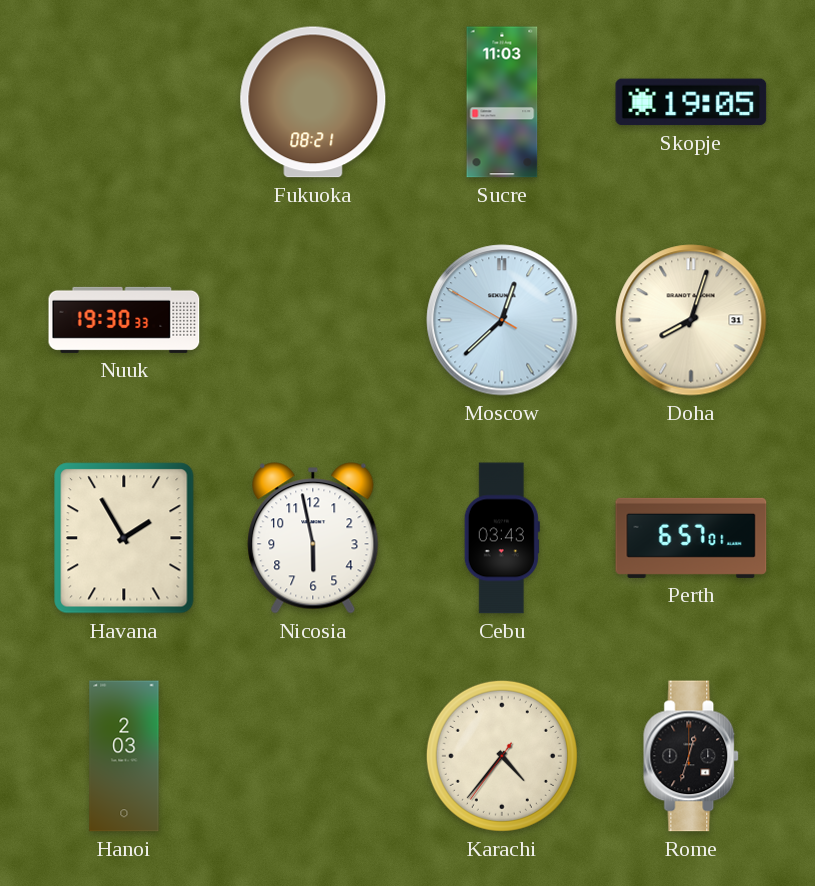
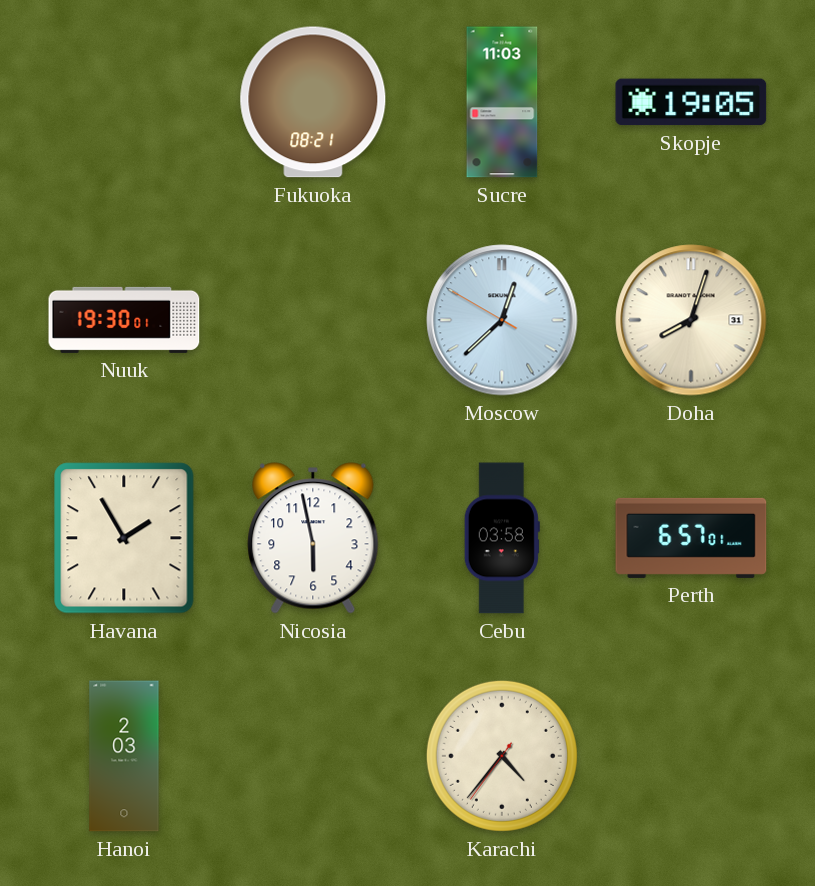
Nuuk: 19:30:33 -> 19:30:01
Cebu: 03:43 -> 03:58
Rome: 12:33 -> none
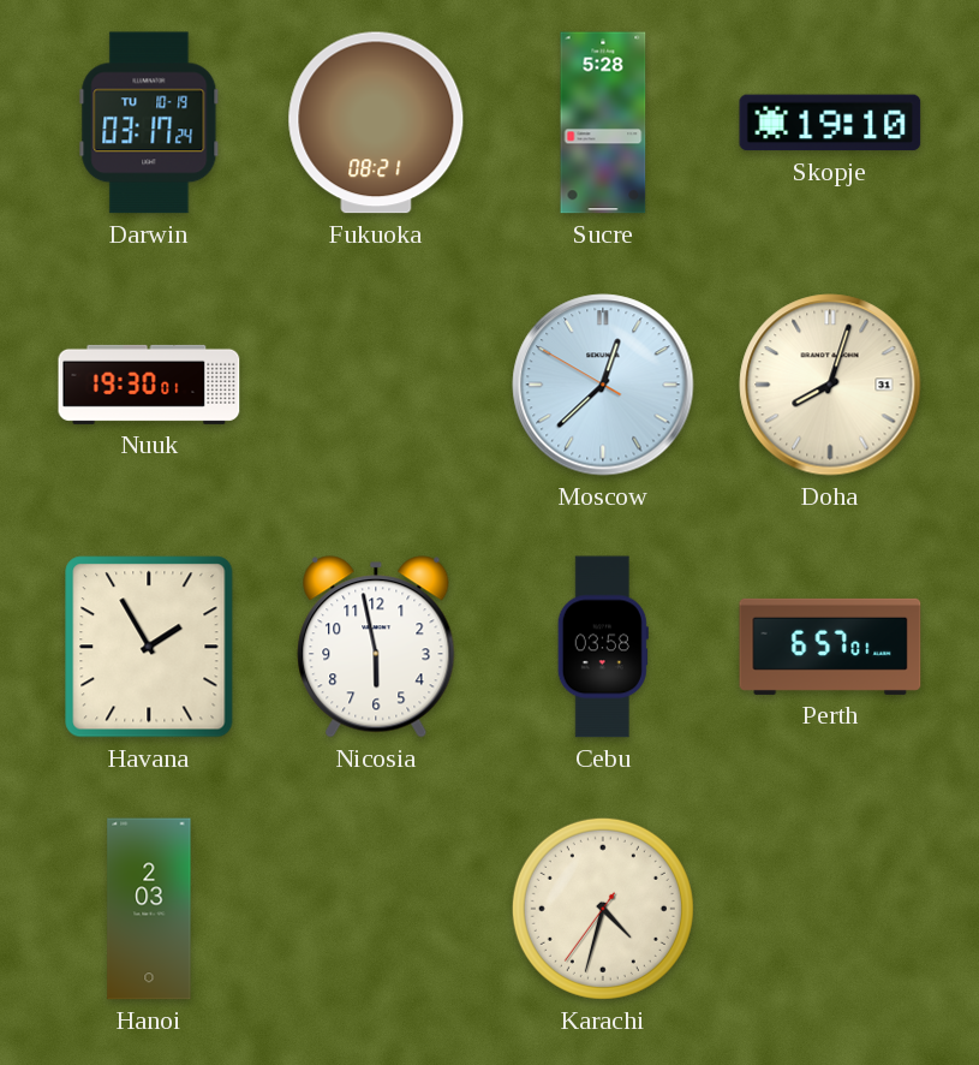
Darwin: none -> 03:17
Sucre: 11:03 -> 5:28
Skopje: 19:05 -> 19:10
Karachi: 4:36 -> 4:32
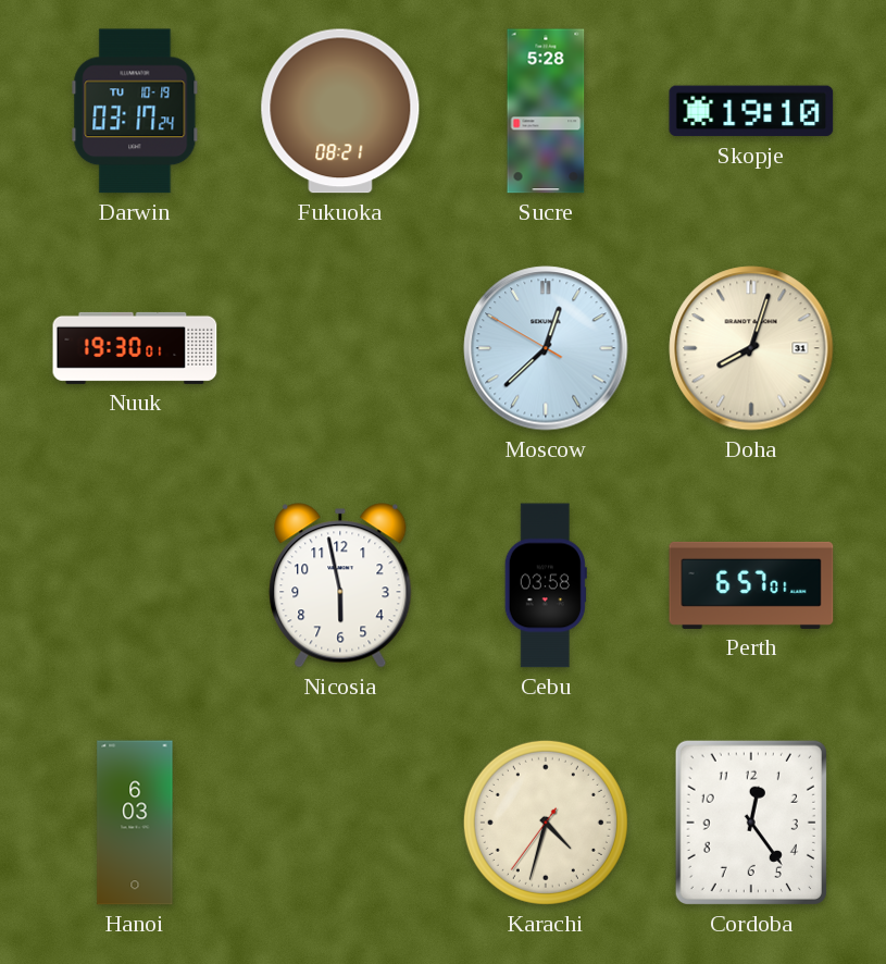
Havana: 1:55 -> none
Hanoi: 2:03 -> 6:03
Cordoba: none -> 12:24
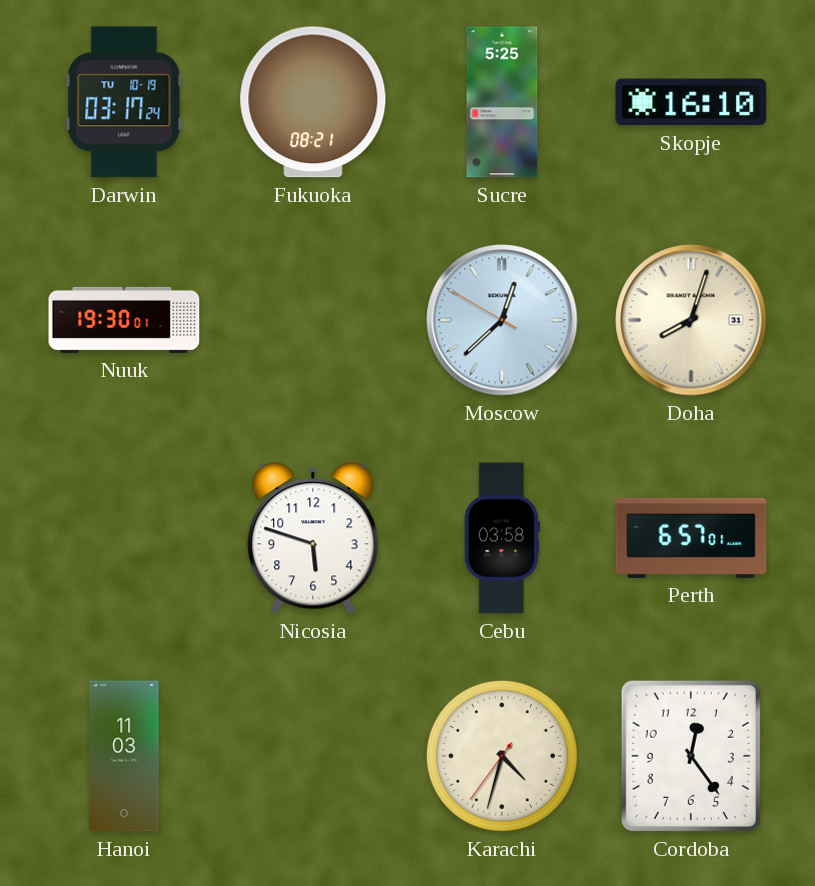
Sucre: 5:28 -> 5:25
Skopje: 19:10 -> 16:10
Nicosia: 5:58 -> 5:48
Hanoi: 6:03 -> 11:03
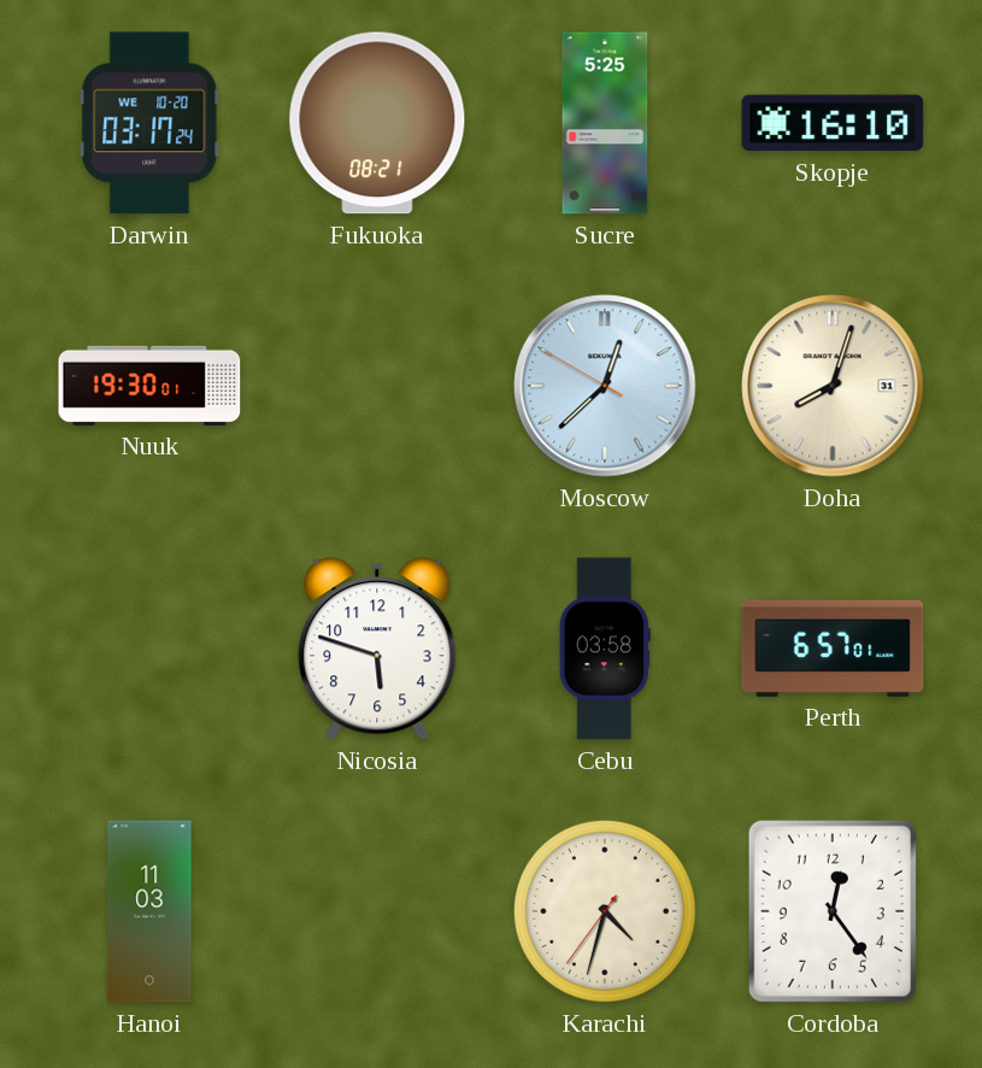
Darwin date: TU 10-19 -> WE 10-20
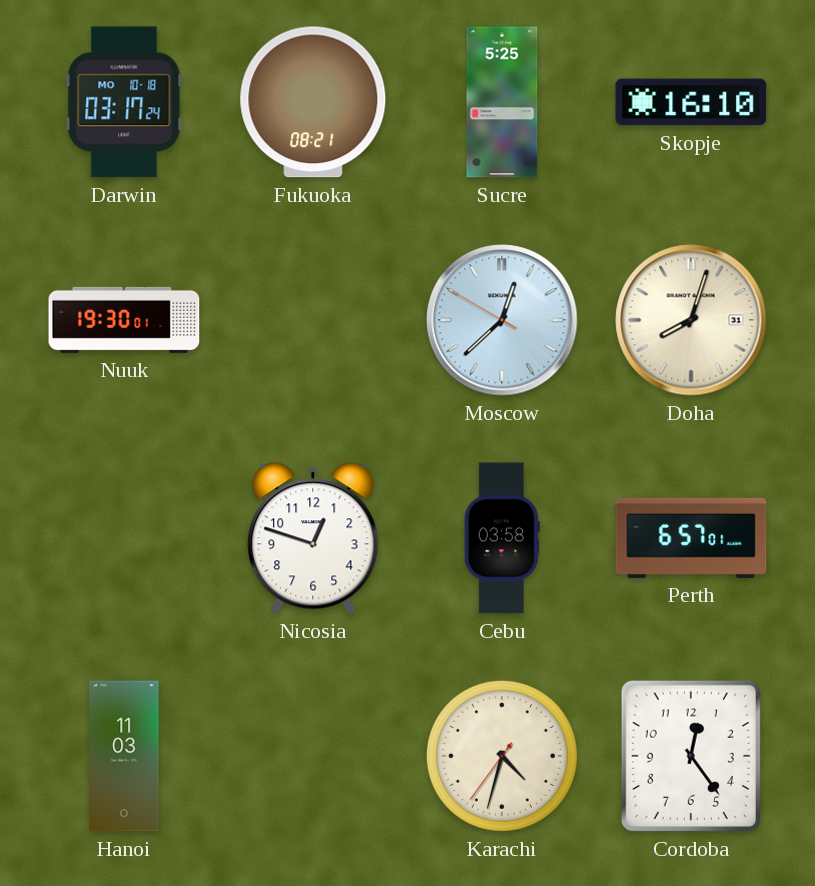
Darwin date: WE 10-20 -> MO 10-18
Nicosia: 5:48 -> 12:48
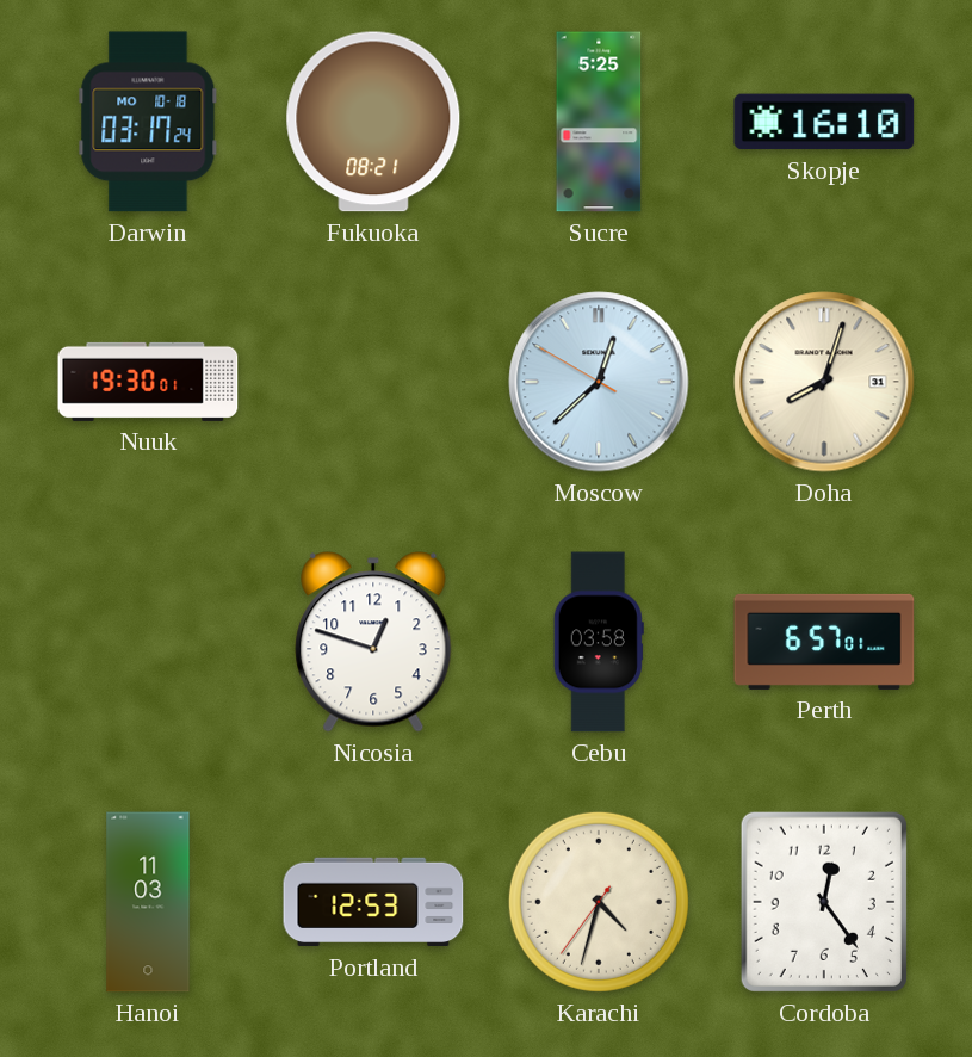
Portland: none -> 12:53
